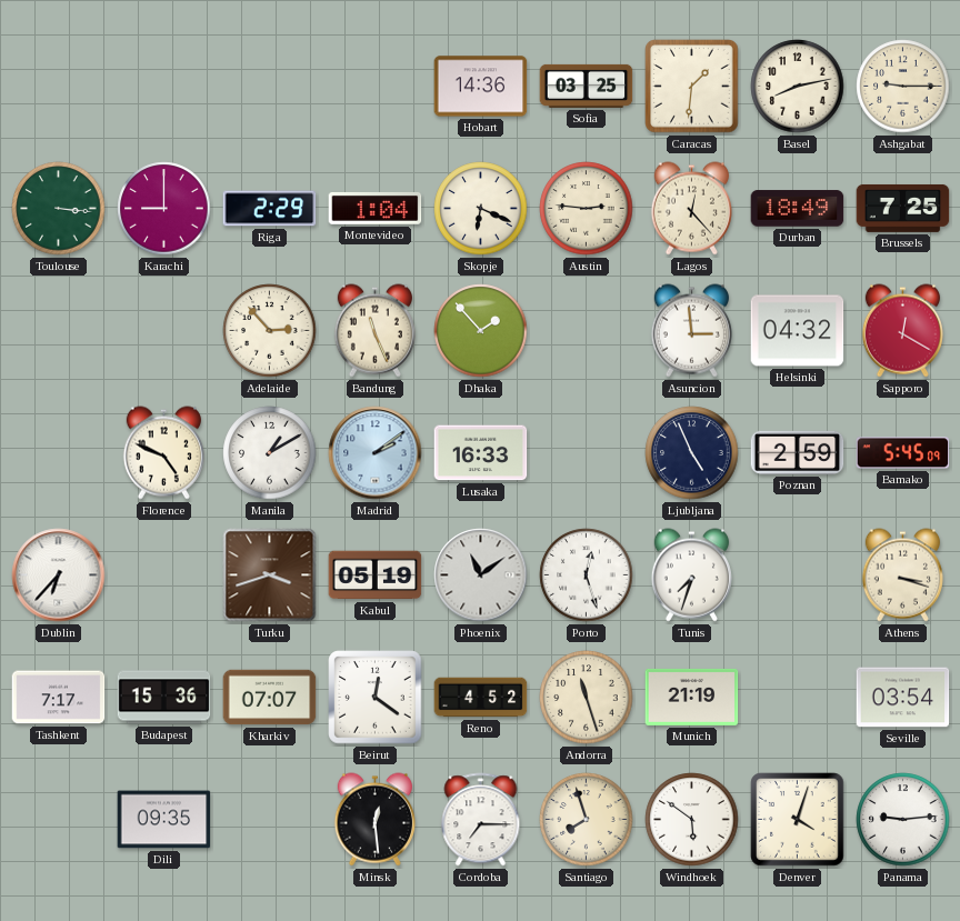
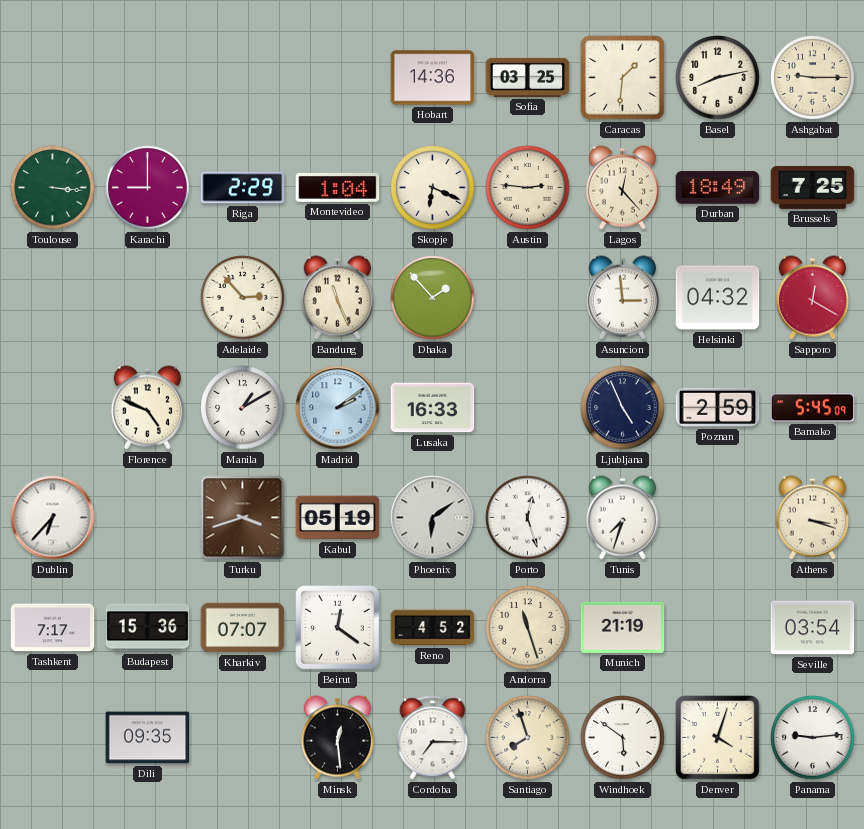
Phoenix: 11:09 -> 6:09
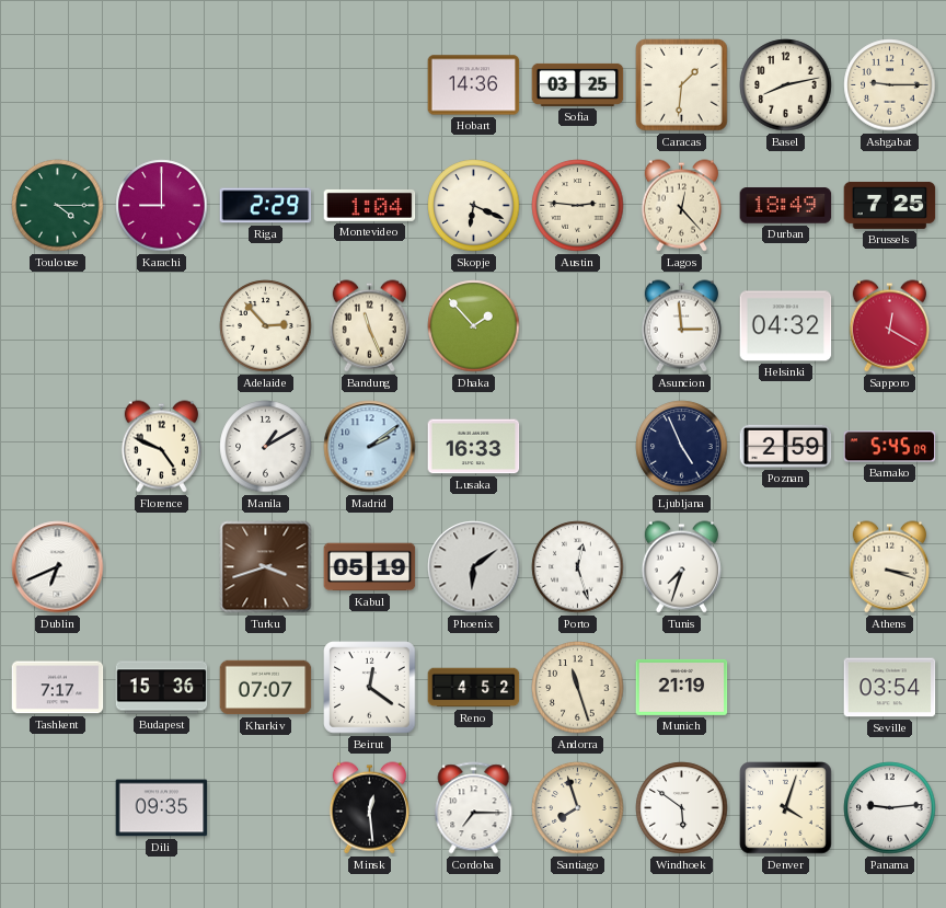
Toulouse: 3:16 -> 4:15
Dublin: 6:37 -> 6:41
